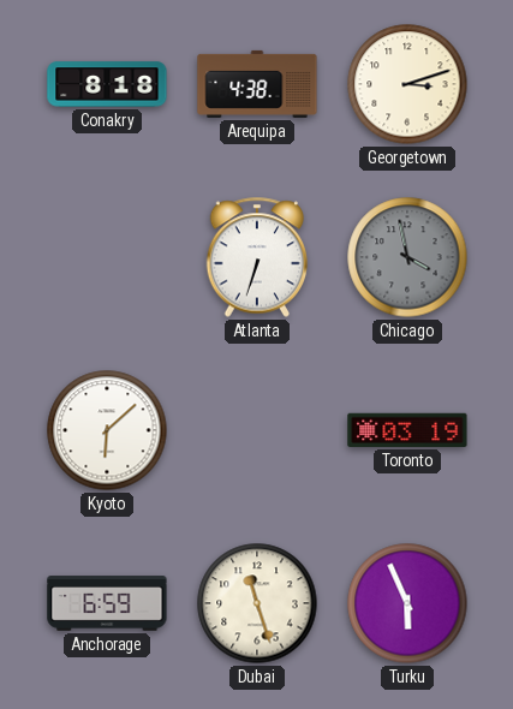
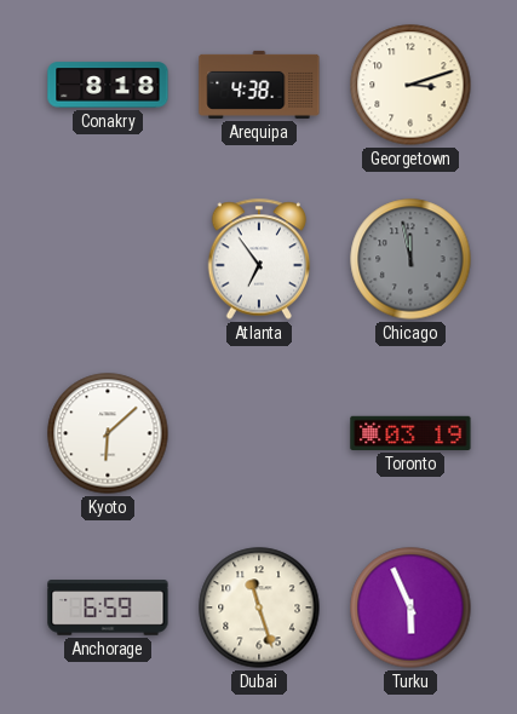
Atlanta: 6:33 -> 6:54
Chicago: 3:58 -> 11:58
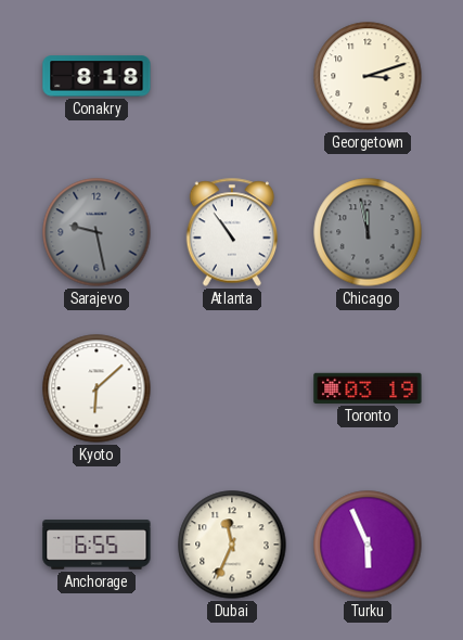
Arequipa: 4:38 -> none
Sarajevo: none -> 9:28
Atlanta: 6:54 -> 10:54
Anchorage: 6:59 -> 6:55
Dubai: 11:27 -> 11:34
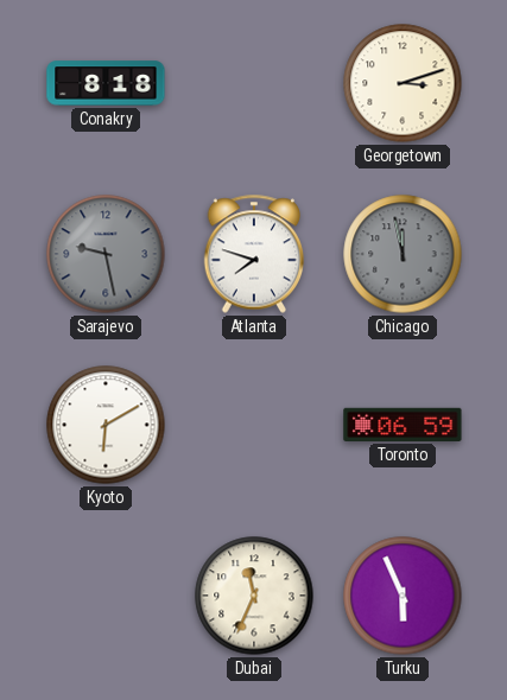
Atlanta: 10:54 -> 7:48
Kyoto: 6:08 -> 6:10
Toronto: 03:19 -> 06:59
Anchorage: 6:55 -> none
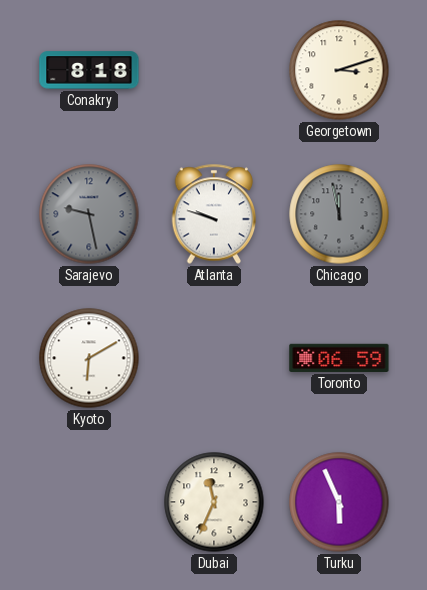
Atlanta: 7:48 -> 9:48
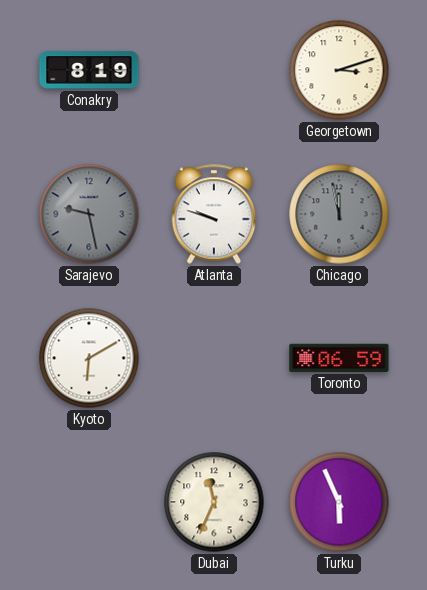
Conakry: 8:18 -> 8:19
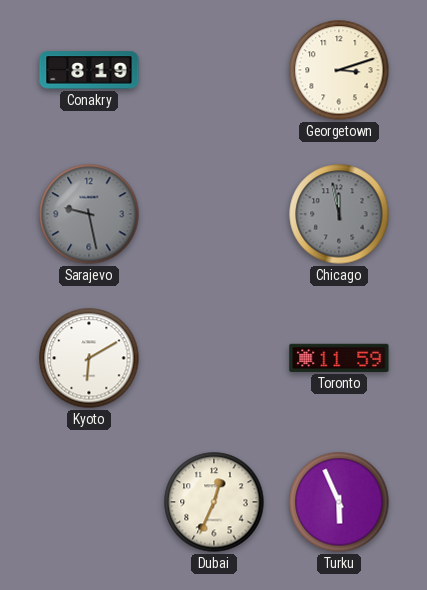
Atlanta: 9:48 -> none
Toronto: 06:59 -> 11:59
Dubai: 11:34 -> 12:34
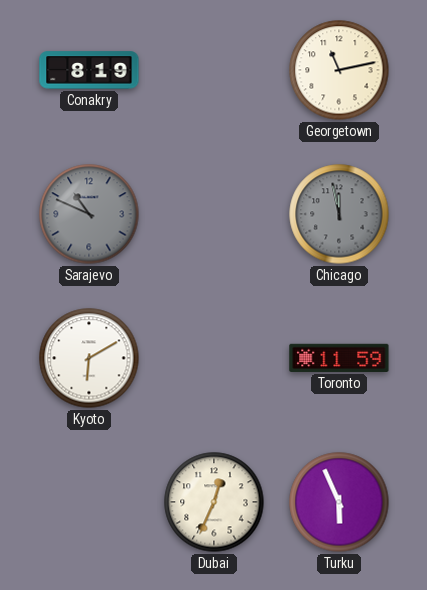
Georgetown: 3:12 -> 11:13
Sarajevo: 9:28 -> 10:49
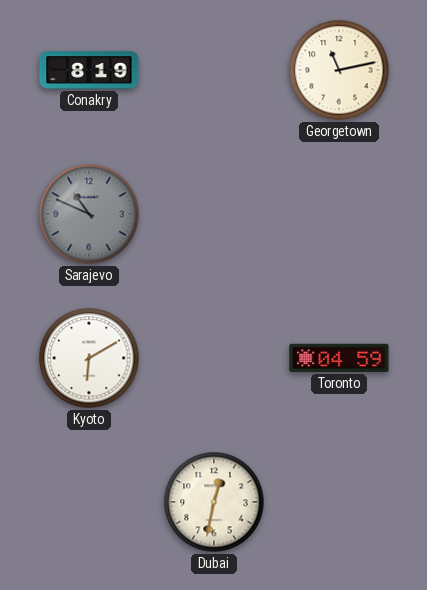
Chicago: 11:58 -> none
Toronto: 11:59 -> 04:59
Dubai: 12:34 -> 12:32
Turku: 5:56 -> none
